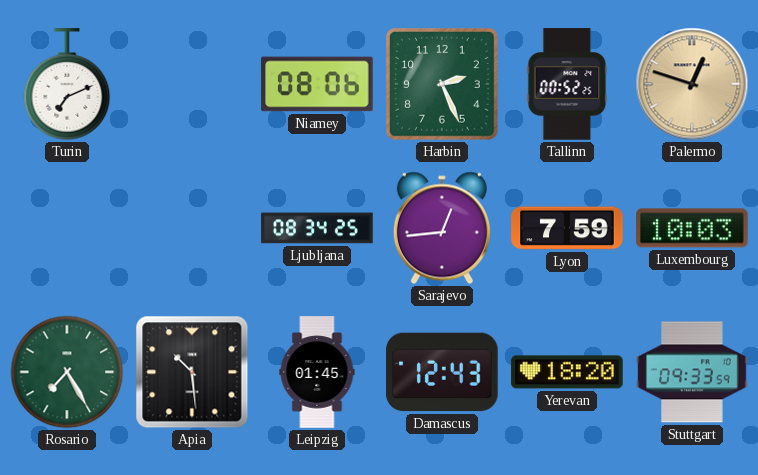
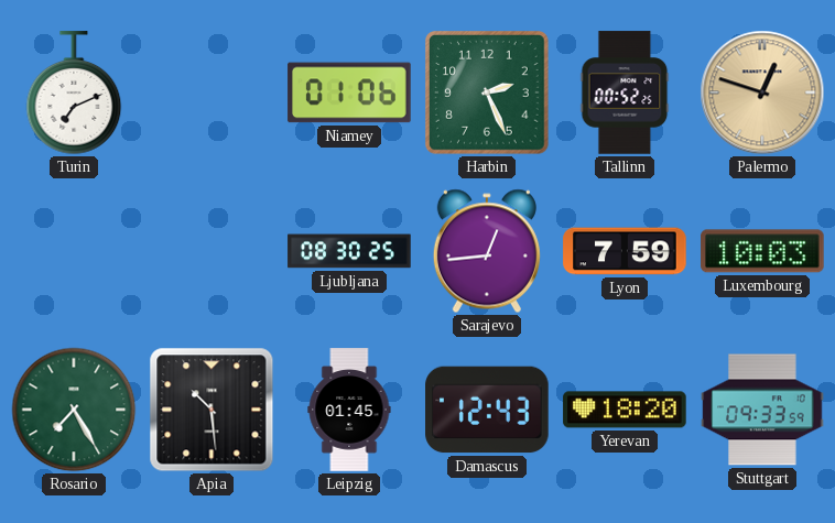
Niamey: 08:06 -> 01:06
Ljubljana: 08:34 -> 08:30
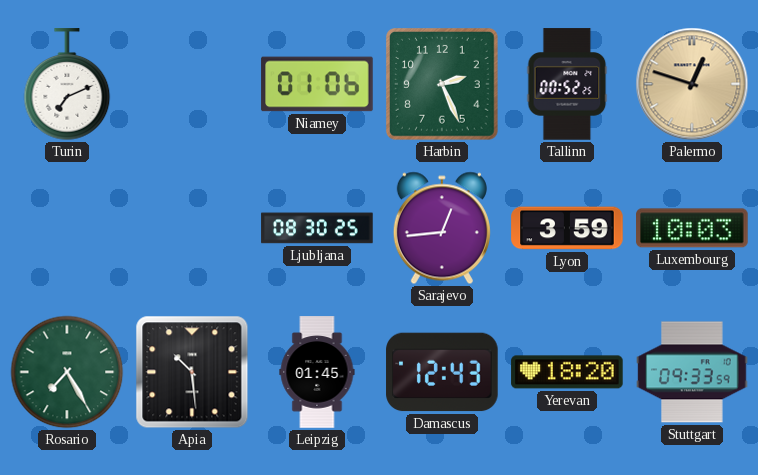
Lyon: 7:59 -> 3:59
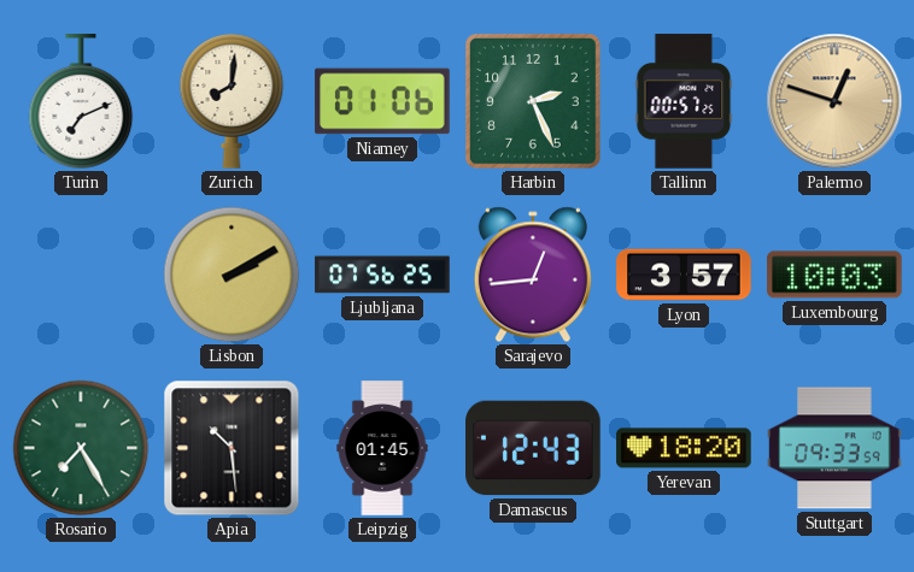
Zurich: none -> 8:01
Tallinn: 00:52 -> 00:57
Lisbon: none -> 2:10
Ljubljana: 08:30 -> 07:56
Lyon: 3:59 -> 3:57
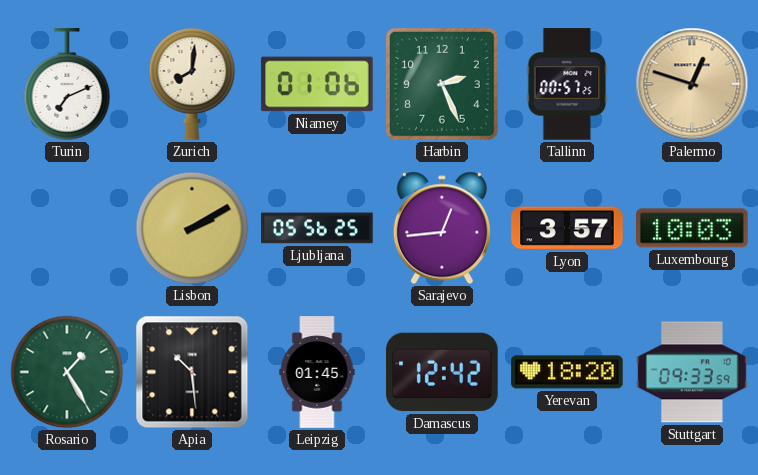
Ljubljana: 07:56 -> 05:56
Rosario: 7:25 -> 1:25
Damascus: 12:43 -> 12:42
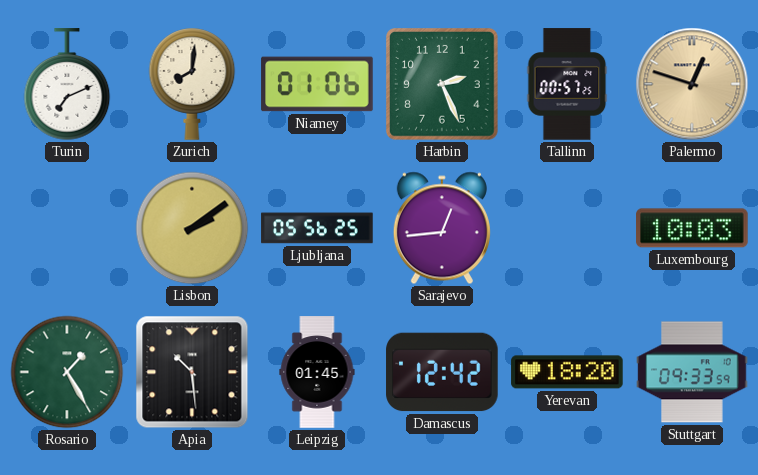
Lisbon: 2:10 -> 2:09
Lyon: 3:57 -> none
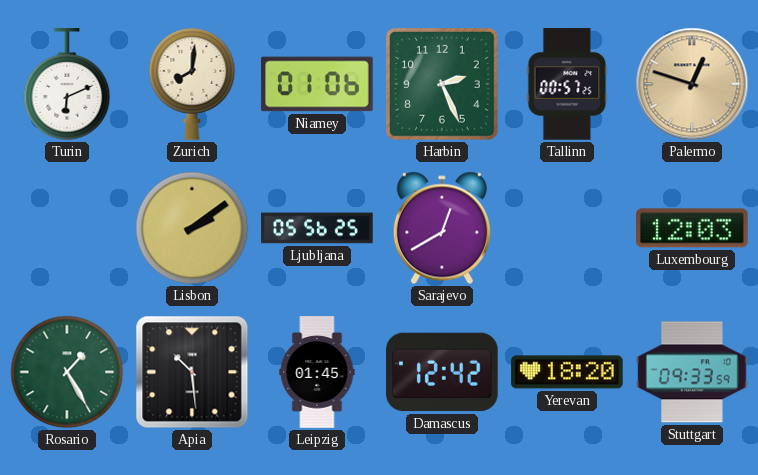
Turin: 7:11 -> 6:11
Sarajevo: 12:44 -> 12:40
Luxembourg: 10:03 -> 12:03
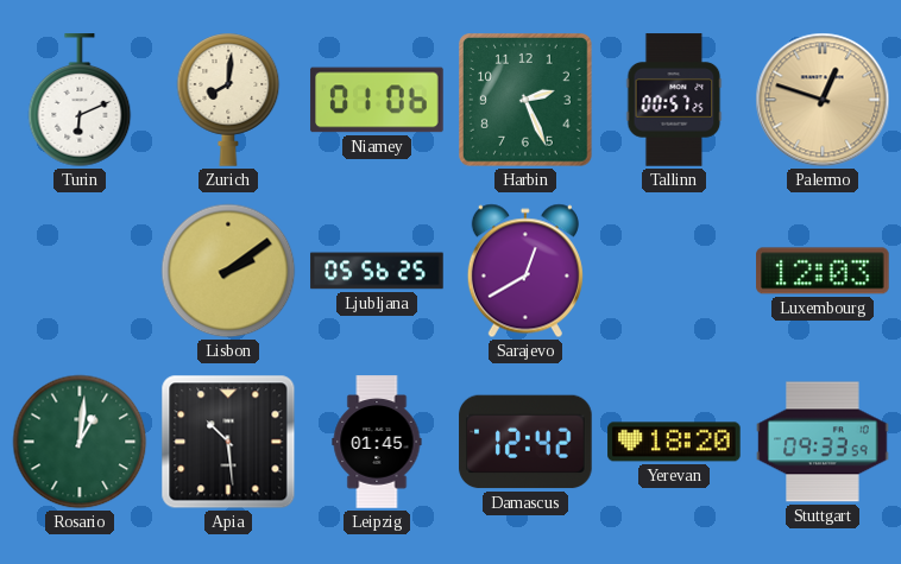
Rosario: 1:25 -> 1:01
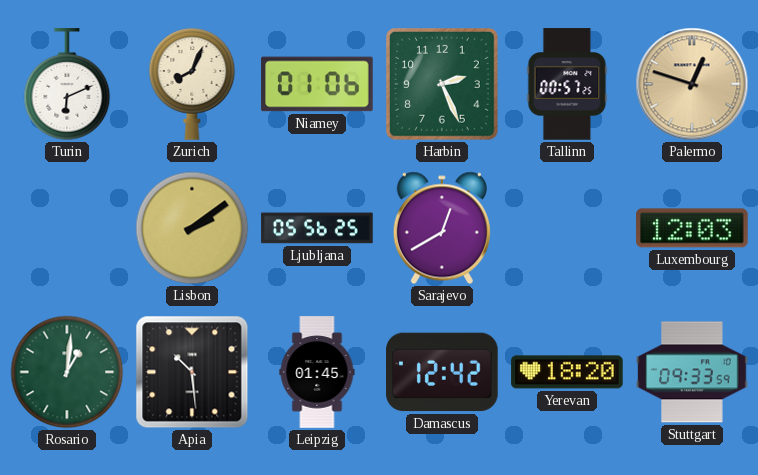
Zurich: 8:01 -> 8:04
